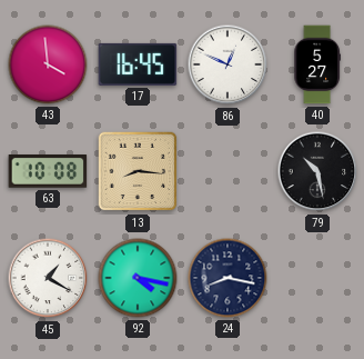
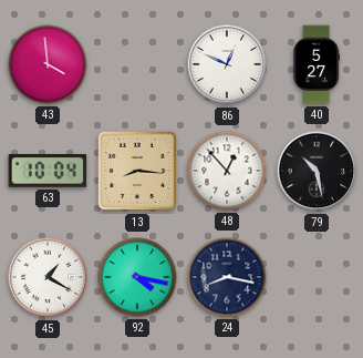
17: 16:45 -> none
63: 10:08 -> 10:04
48: none -> 12:53
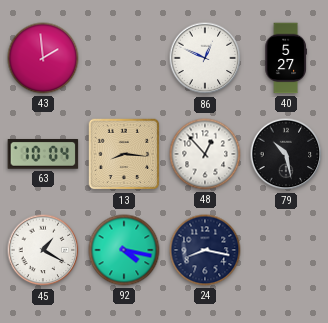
43: 3:59 -> 1:59
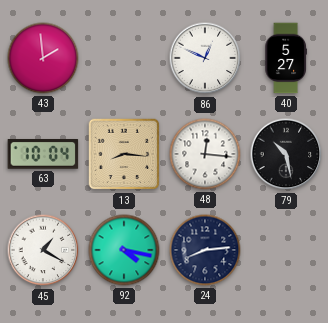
48: 12:53 -> 12:16
24: 8:17 -> 8:14
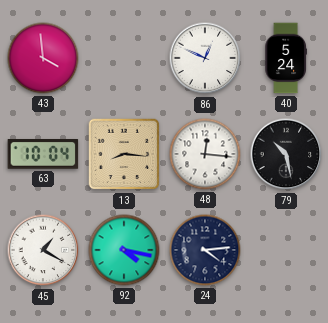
43: 1:59 -> 3:59
40: 5:27 -> 5:24
24: 8:14 -> 4:14
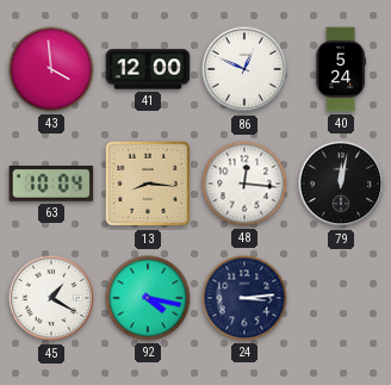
41: none -> 12:00
79: 10:28 -> 12:02
24: 4:14 -> 3:14
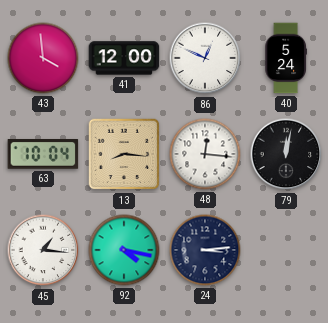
45: 1:20 -> 1:16
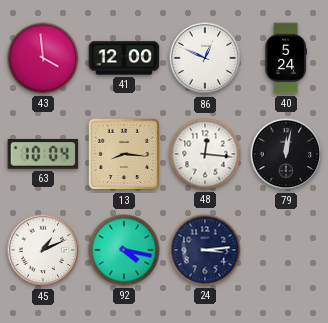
45: 1:16 -> 1:11
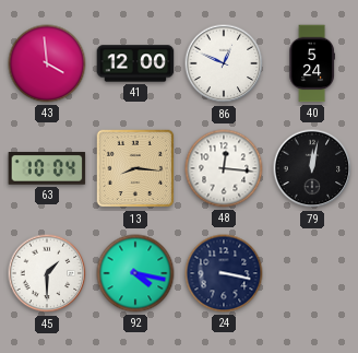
45: 1:11 -> 1:30
24: 3:14 -> 3:17
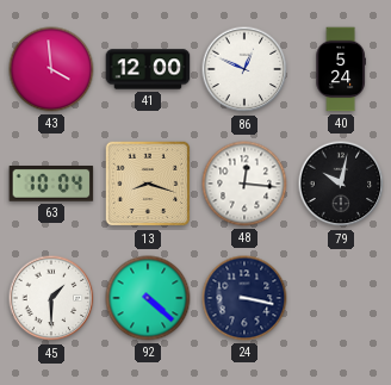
13: 8:16 -> 8:18
79: 12:02 -> 10:02
92: 4:17 -> 4:22
